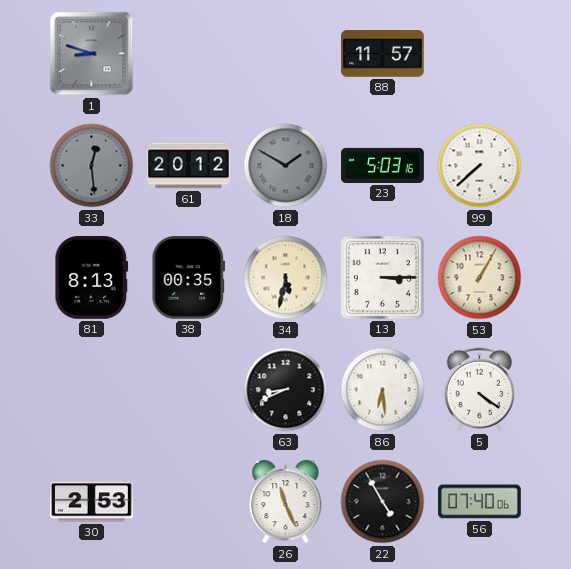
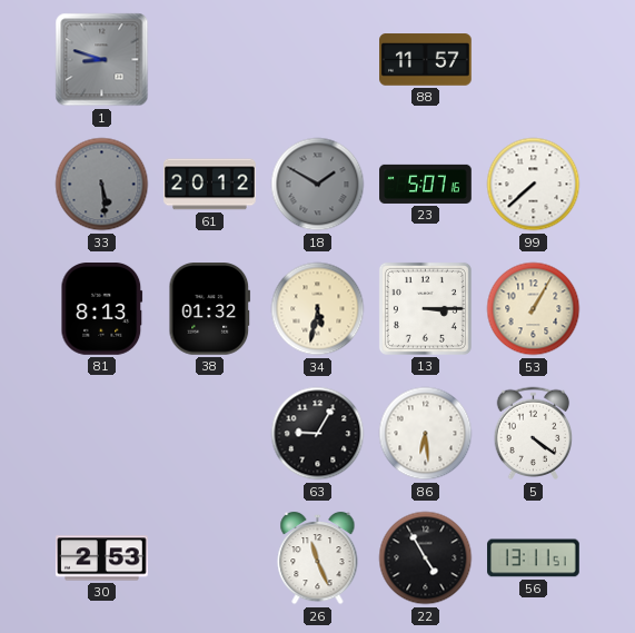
33: 12:29 -> 5:29
23: 5:03 -> 5:07
38: 00:35 -> 01:32
63: 8:41 -> 9:05
56: 07:40 -> 13:11
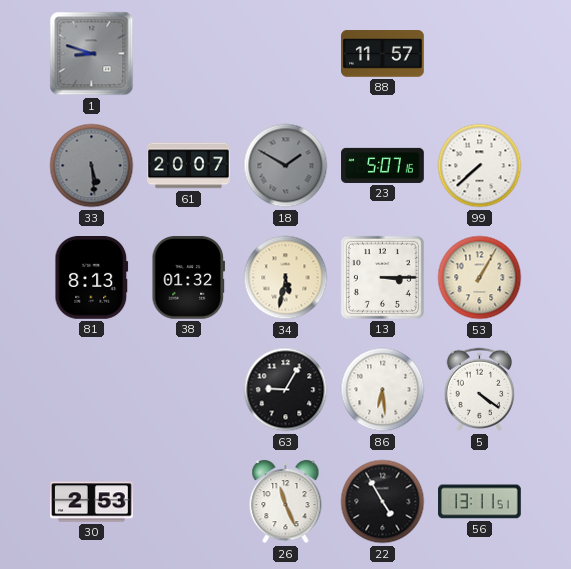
61: 20:12 -> 20:07
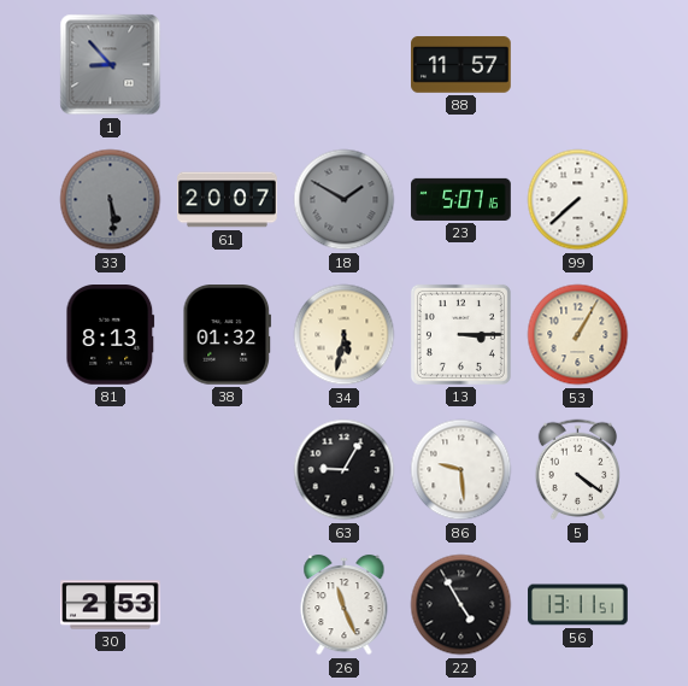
1: 8:48 -> 8:53
86: 6:29 -> 9:29
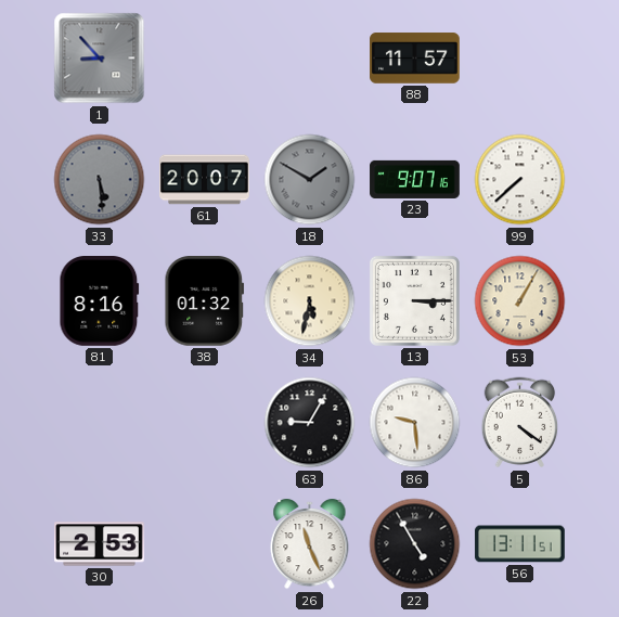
23: 5:07 -> 9:07
81: 8:13 -> 8:16
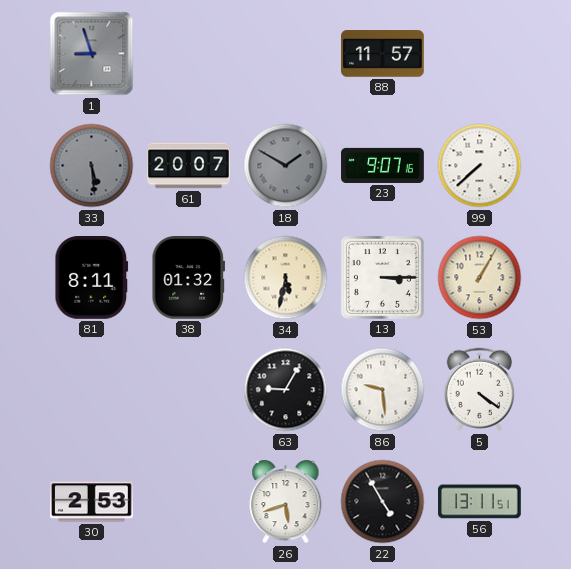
1: 8:53 -> 8:57
81: 8:16 -> 8:11
26: 11:26 -> 5:42
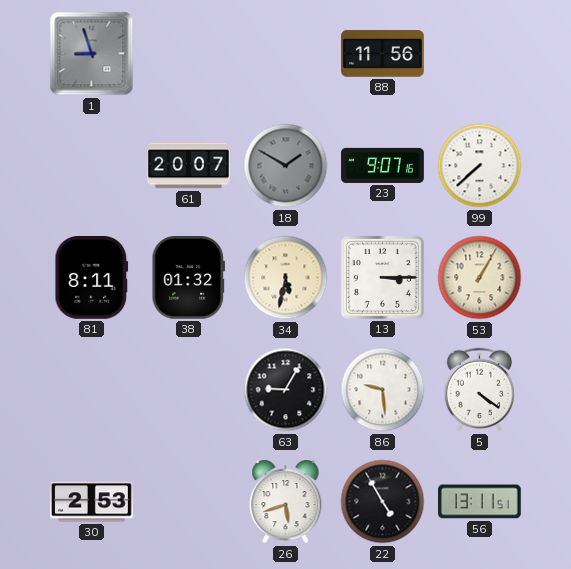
88: 11:57 -> 11:56
33: 5:29 -> none
